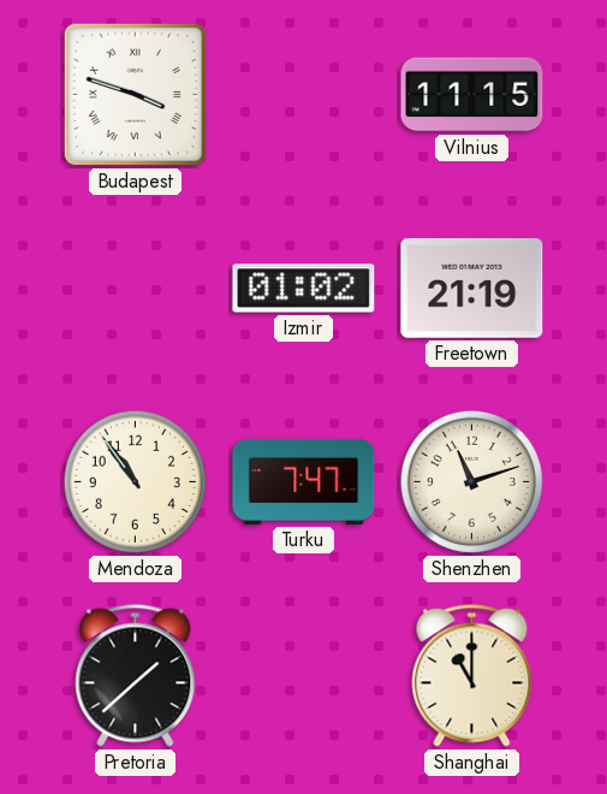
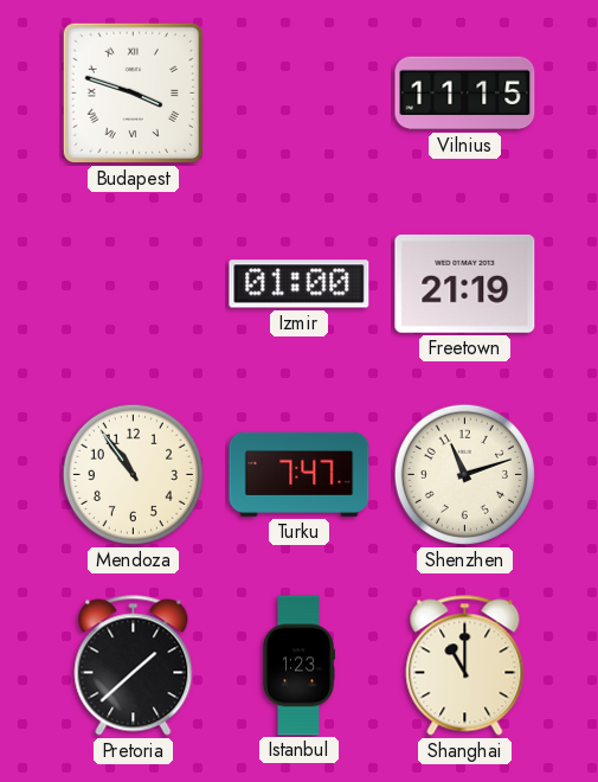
Izmir: 01:02 -> 01:00
Istanbul: none -> 1:23
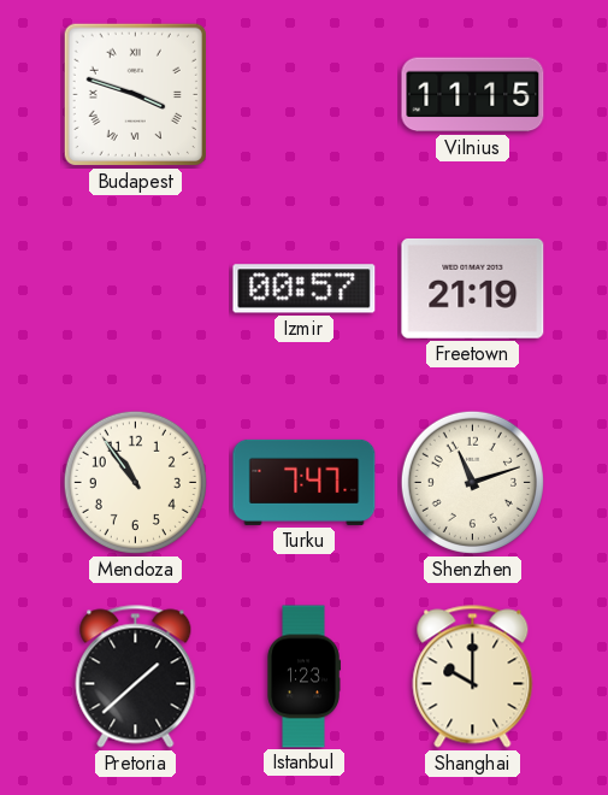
Izmir: 01:00 -> 00:57
Shanghai: 11:00 -> 10:00
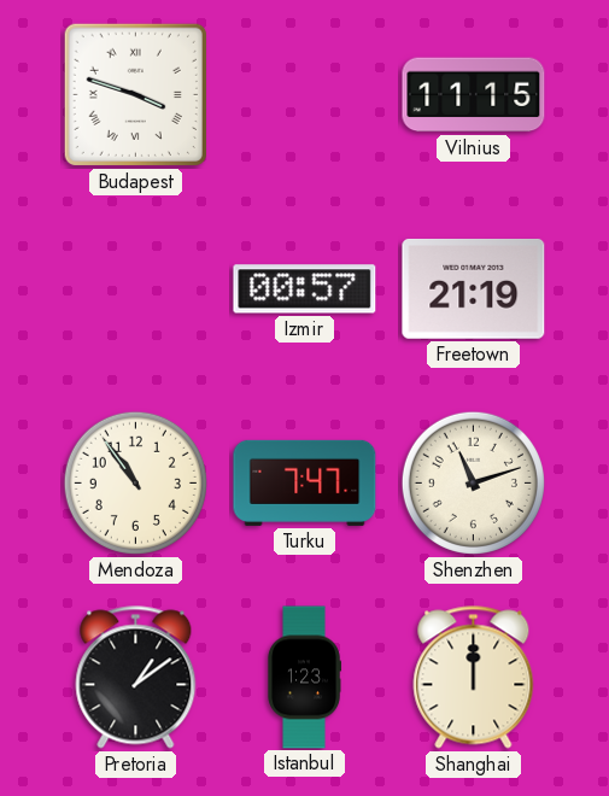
Pretoria: 1:38 -> 1:09
Shanghai: 10:00 -> 12:00
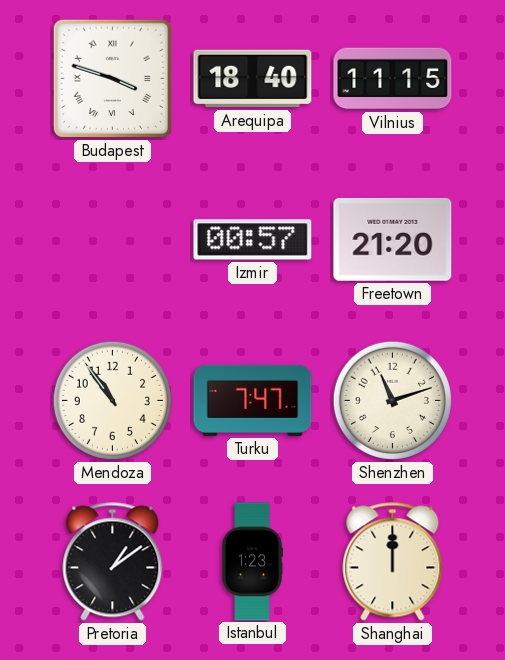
Arequipa: none -> 18:40
Freetown: 21:19 -> 21:20
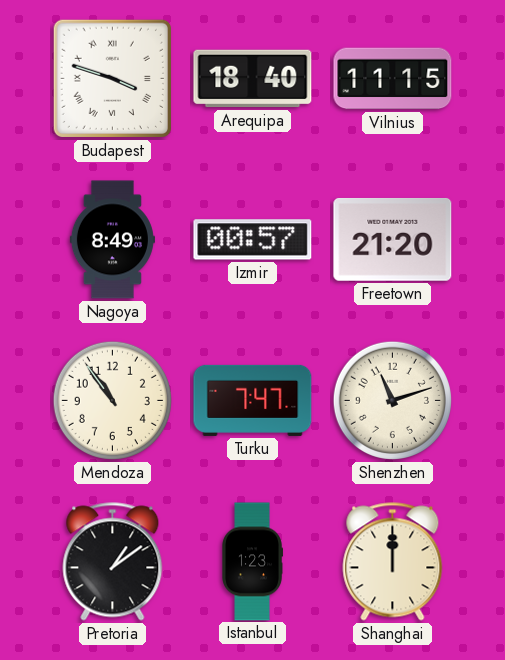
Nagoya: none -> 8:49
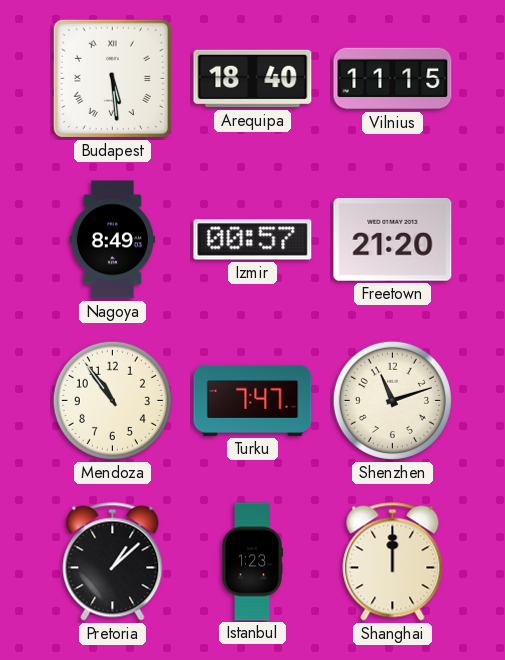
Budapest: 3:48 -> 5:29
Pretoria: 1:09 -> 1:08
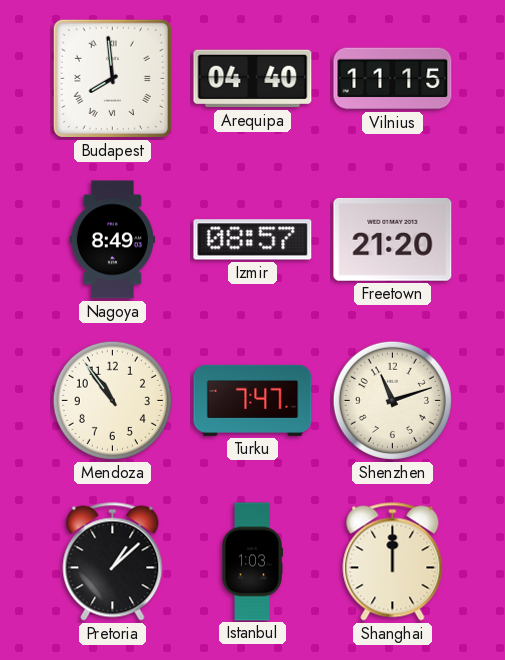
Budapest: 5:29 -> 7:59
Arequipa: 18:40 -> 04:40
Izmir: 00:57 -> 08:57
Istanbul: 1:23 -> 1:03
